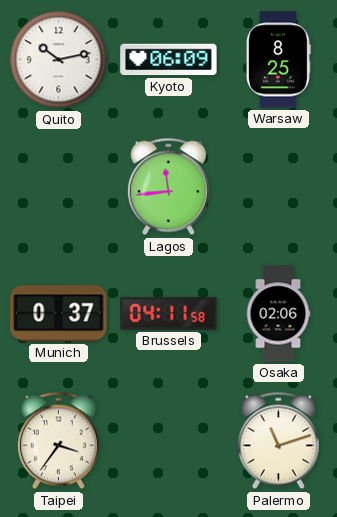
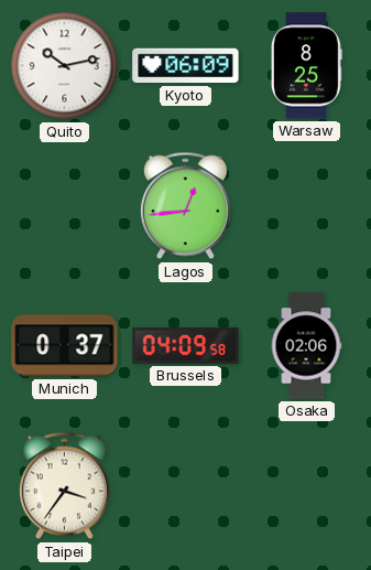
Lagos: 11:44 -> 12:44
Brussels: 04:11 -> 04:09
Palermo: 11:12 -> none
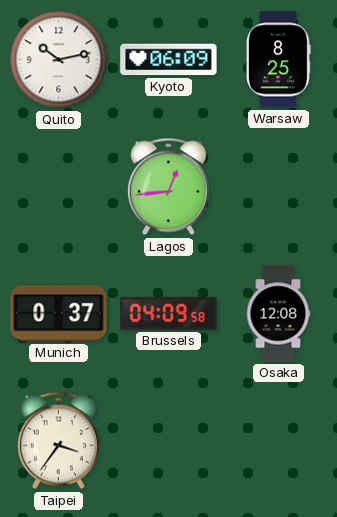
Osaka: 02:06 -> 12:08
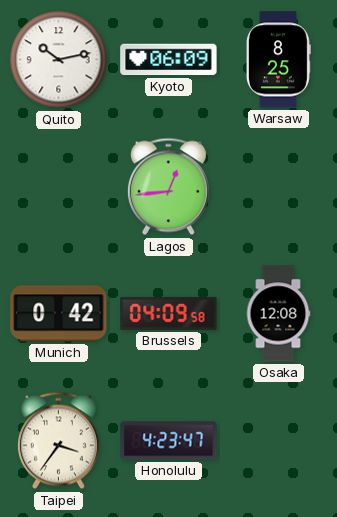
Munich: 0:37 -> 0:42
Honolulu: none -> 4:23
